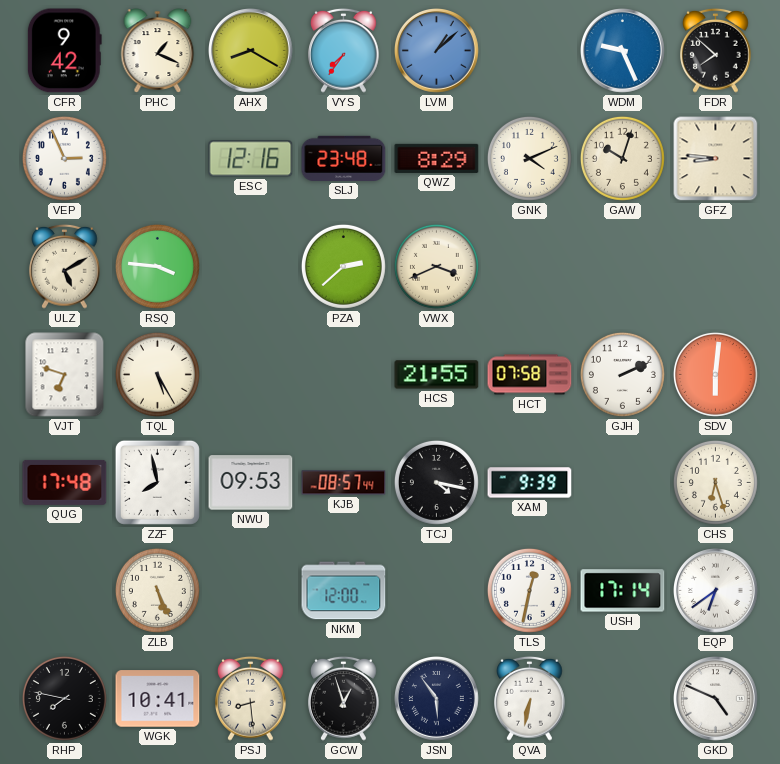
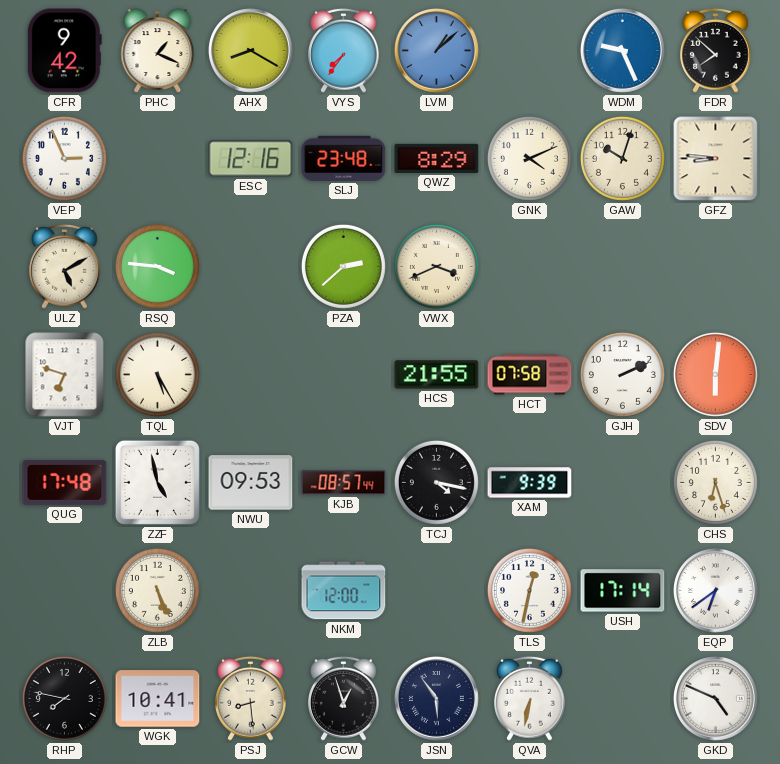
ZZF: 7:58 -> 4:58
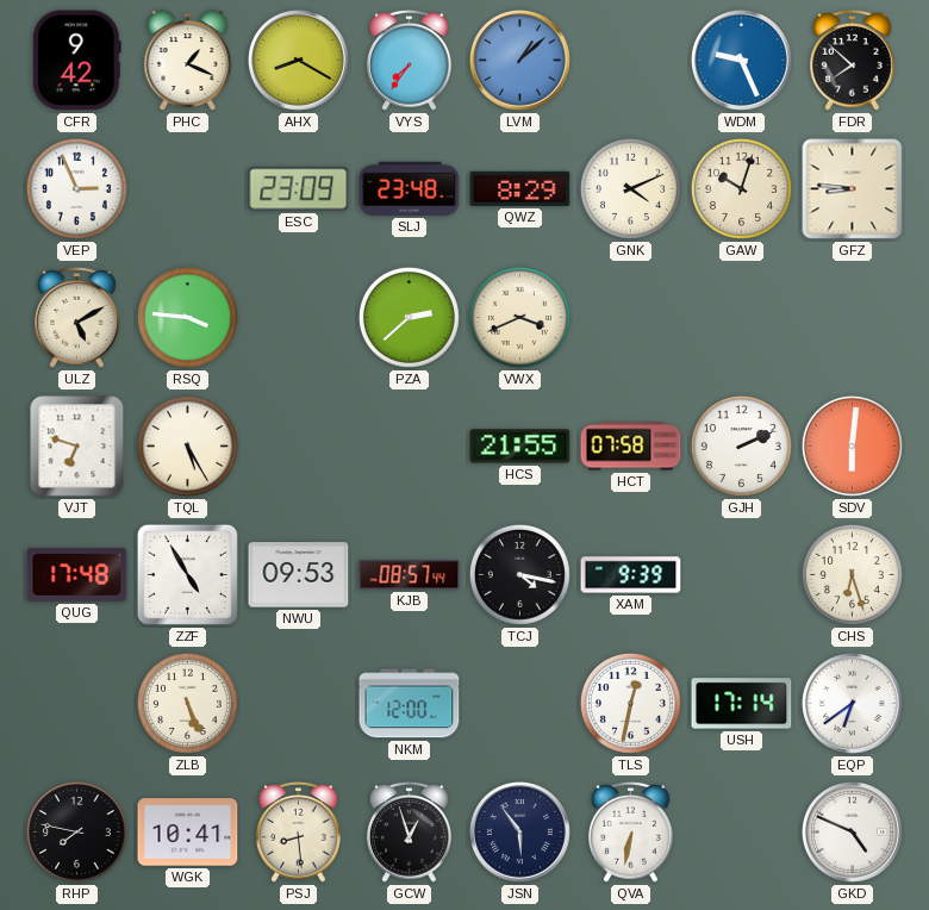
ESC: 12:16 -> 23:09
ZZF: 4:58 -> 4:55
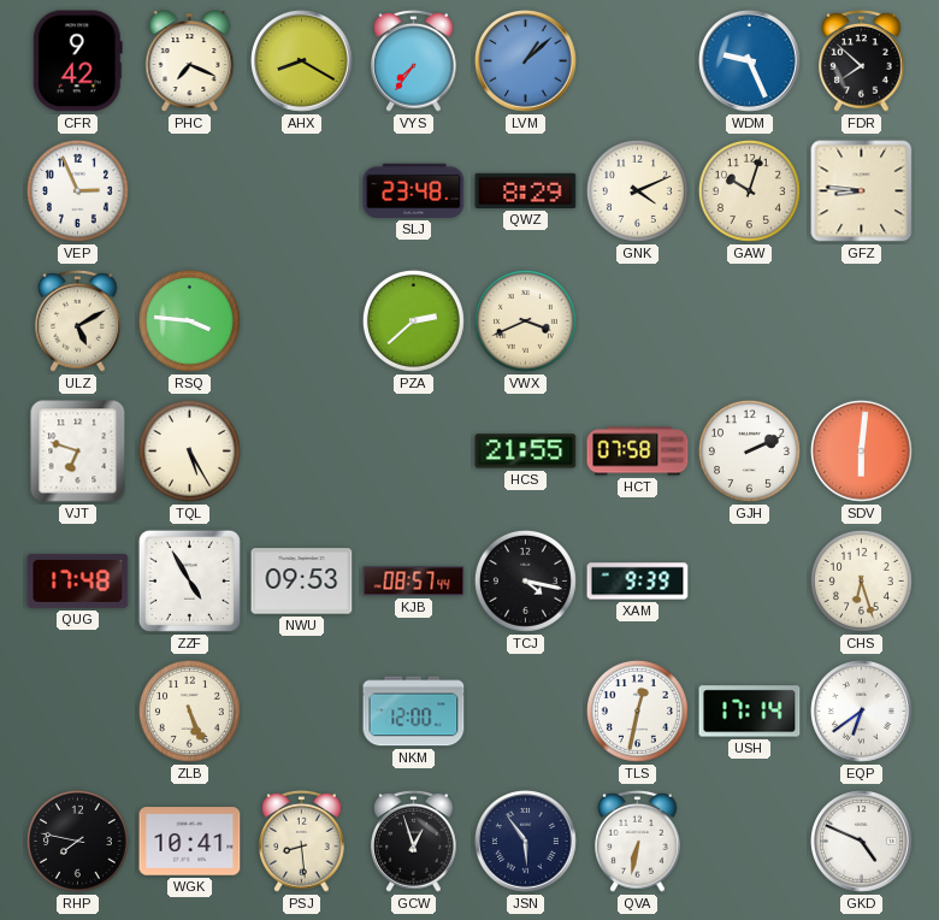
PHC: 1:19 -> 7:19
ESC: 23:09 -> none
